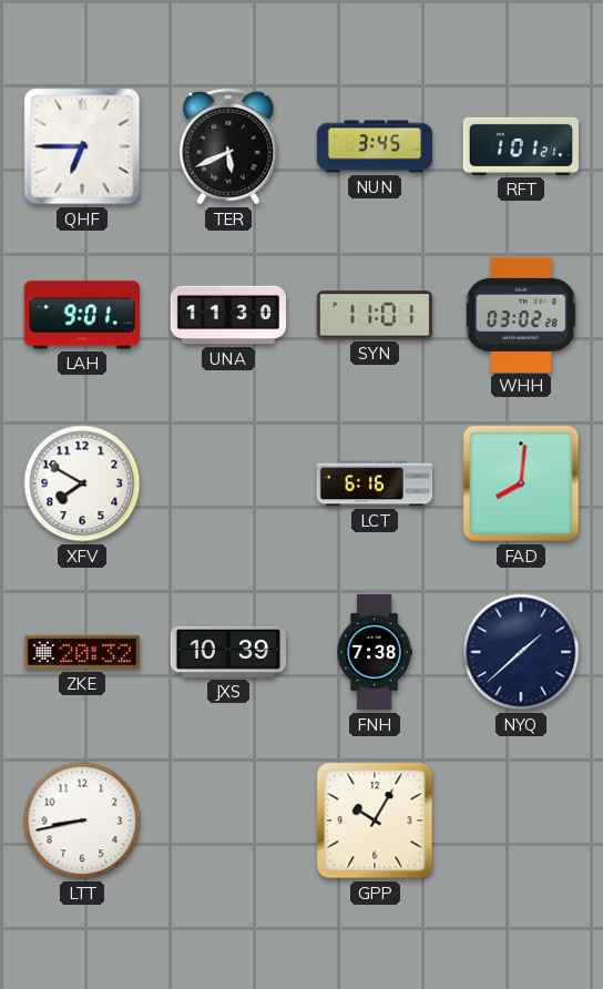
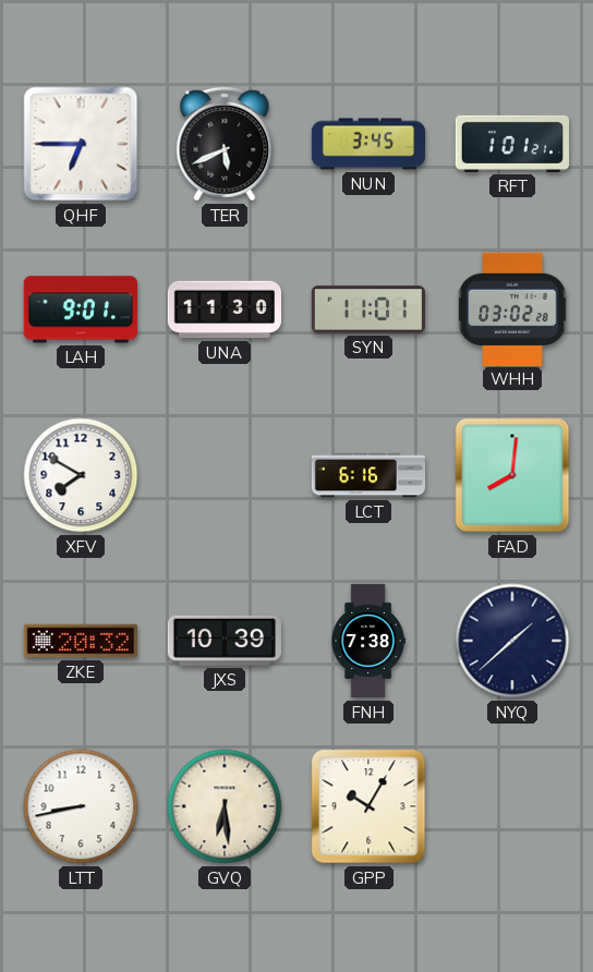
GVQ: none -> 6:29
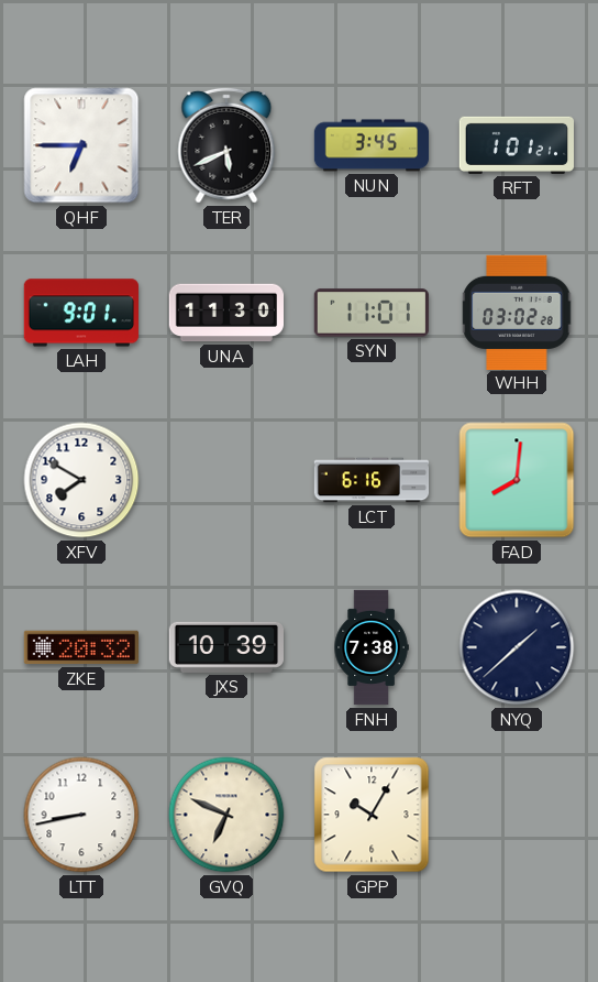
GVQ: 6:29 -> 6:49
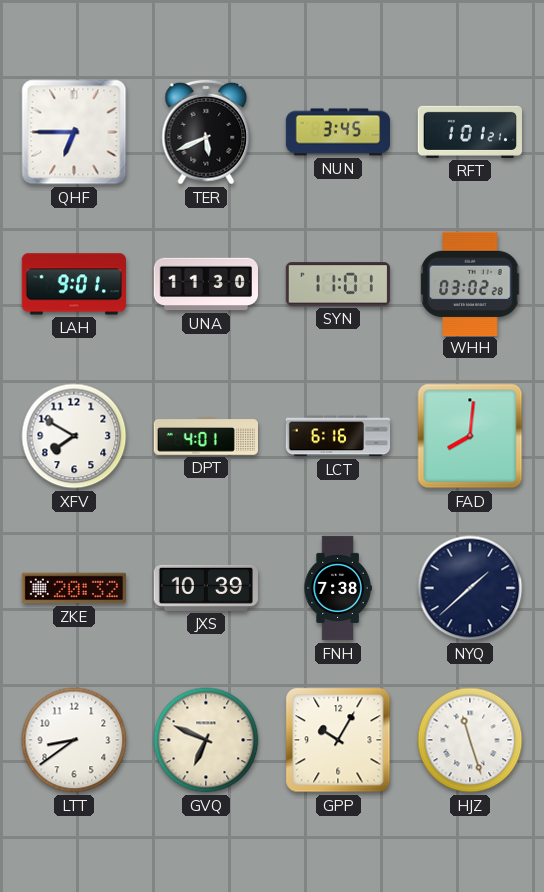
DPT: none -> 4:01
LTT: 8:43 -> 8:39
HJZ: none -> 11:27
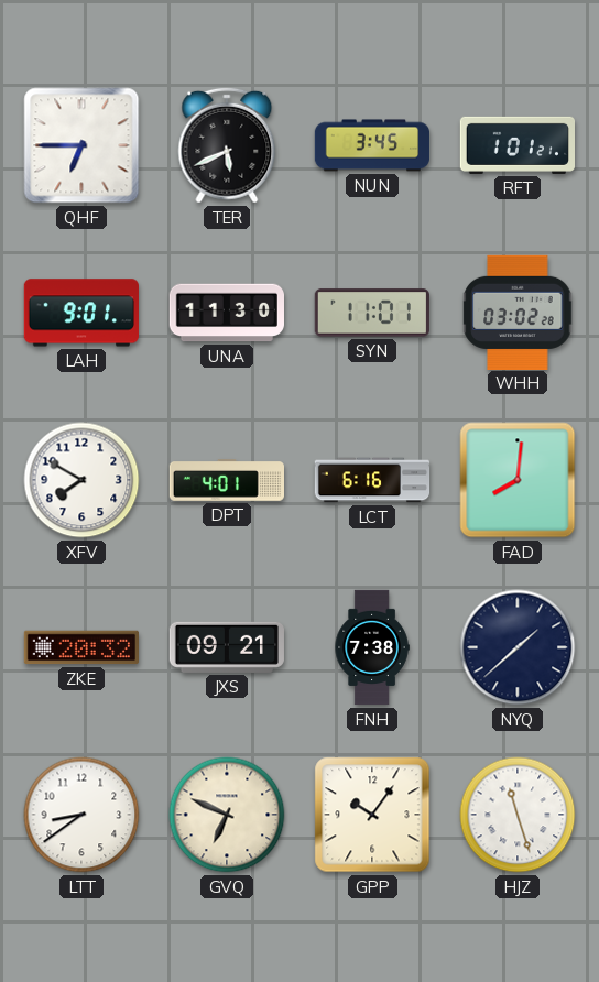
JXS: 10:39 -> 09:21
GPP: 10:05 -> 10:06
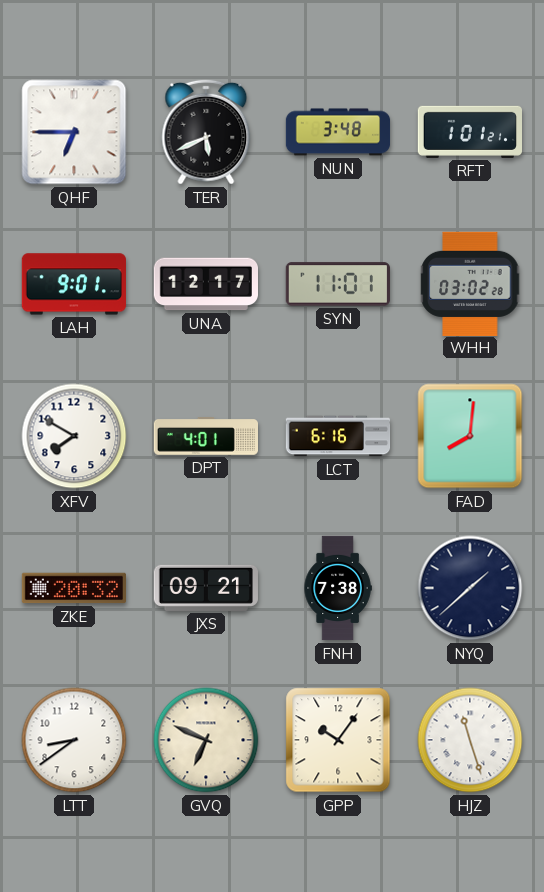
NUN: 3:45 -> 3:48
UNA: 11:30 -> 12:17
